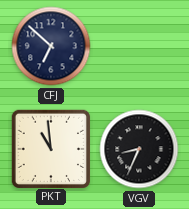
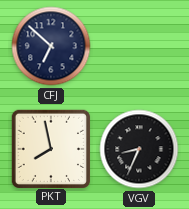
PKT: 10:59 -> 7:58
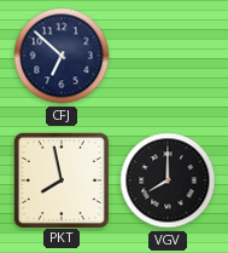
VGV: 8:34 -> 8:00
